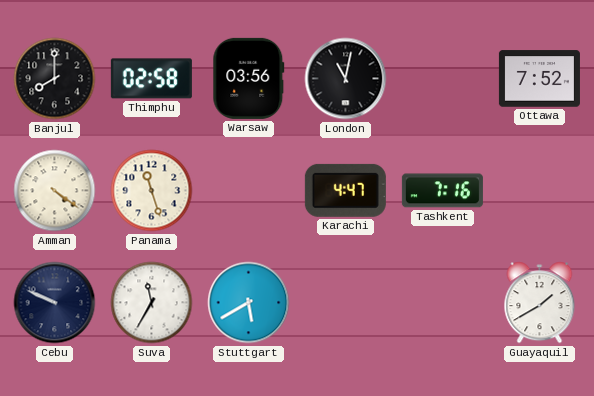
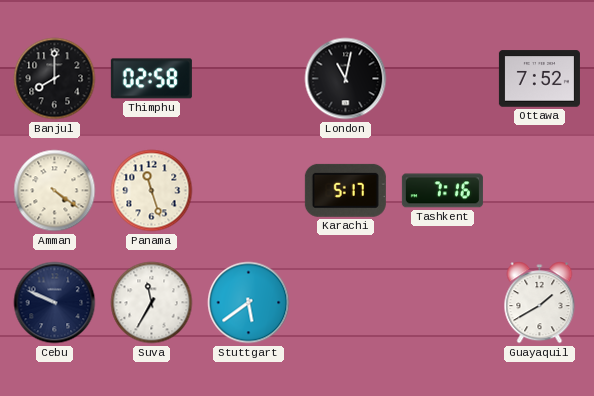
Warsaw: 03:56 -> none
Karachi: 4:47 -> 5:17
Stuttgart: 5:40 -> 5:39
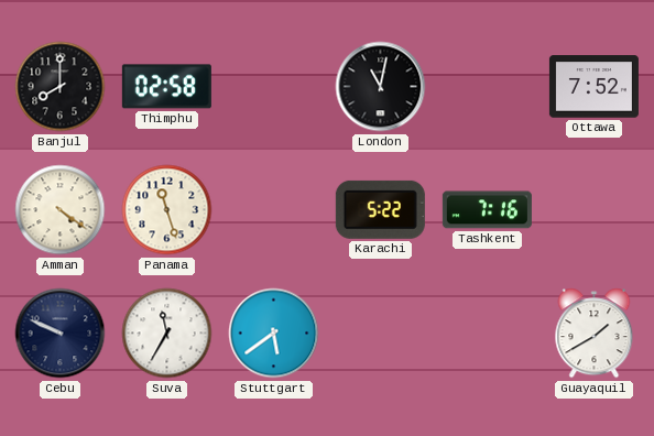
Karachi: 5:17 -> 5:22
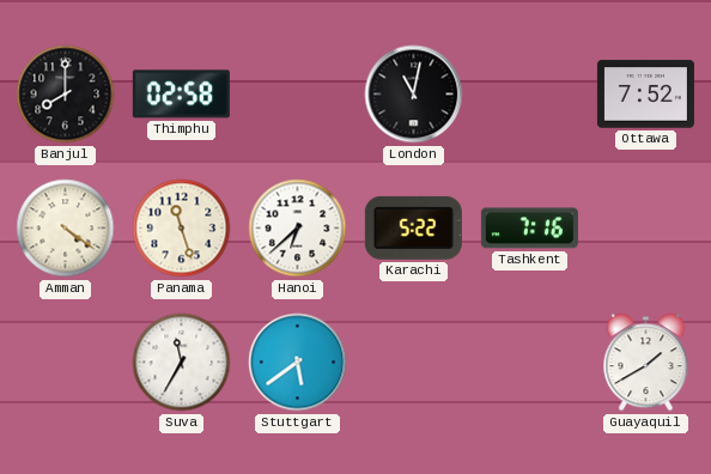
Hanoi: none -> 6:38
Cebu: 9:49 -> none
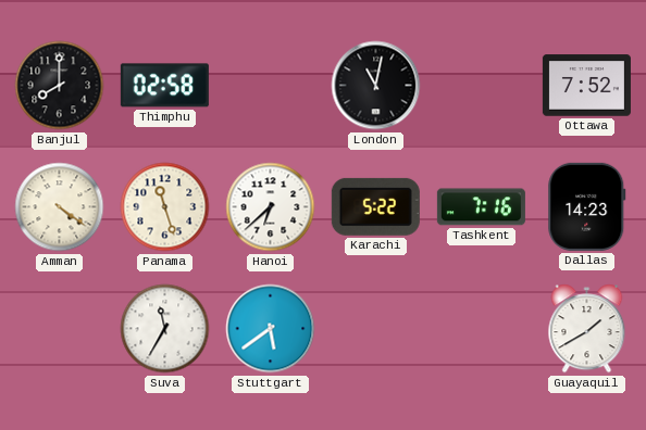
Dallas: none -> 14:23
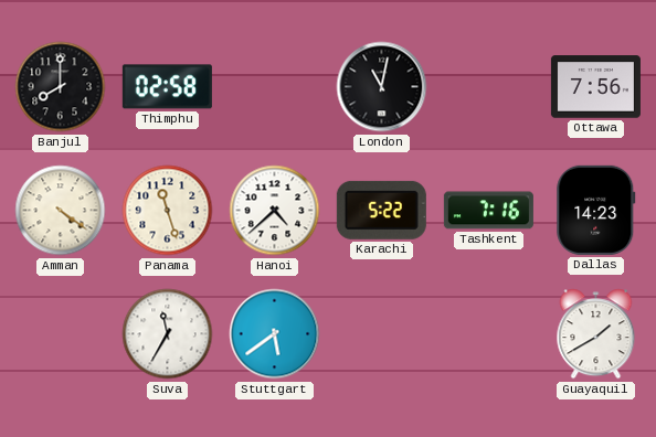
Ottawa: 7:52 -> 7:56
Hanoi: 6:38 -> 4:38
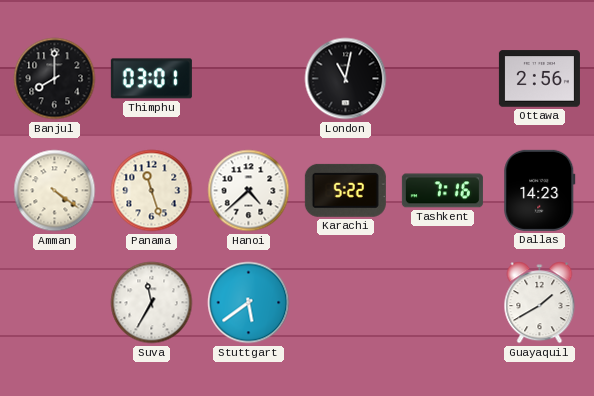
Thimphu: 02:58 -> 03:01
Ottawa: 7:56 -> 2:56
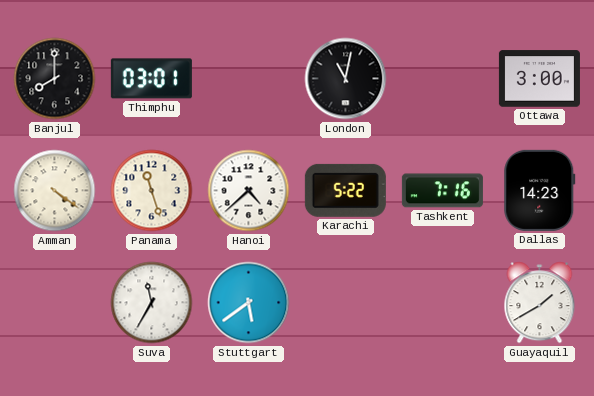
Ottawa: 2:56 -> 3:00
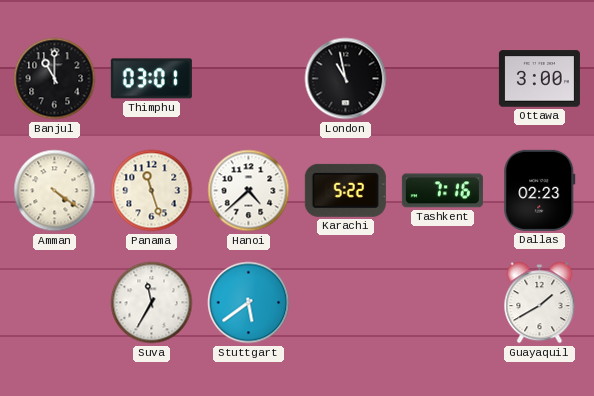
Banjul: 8:00 -> 11:00
London: 11:02 -> 10:58
Dallas: 14:23 -> 02:23
